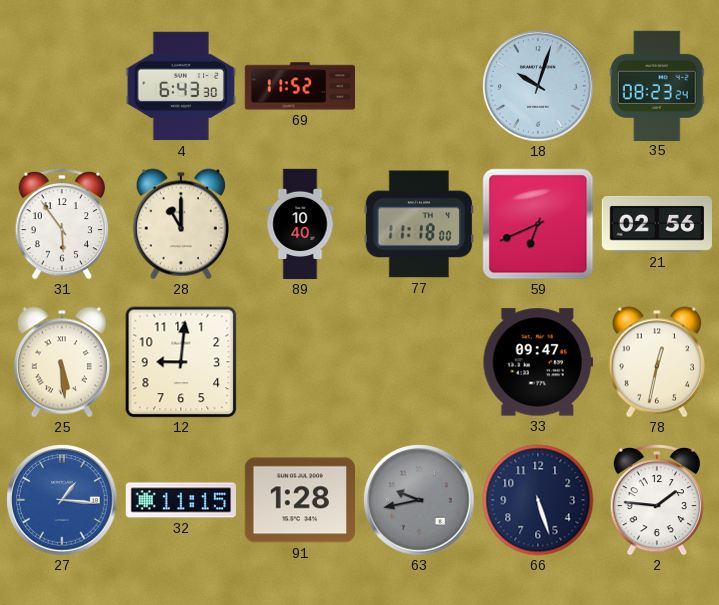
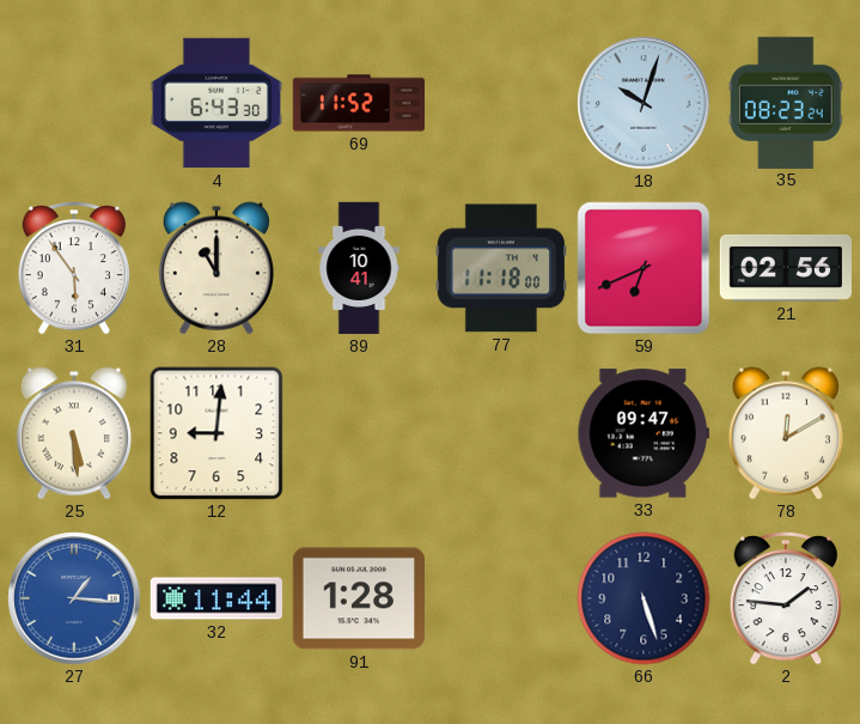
89: 10:40 -> 10:41
78: 12:32 -> 12:10
32: 11:15 -> 11:44
63: 9:43 -> none
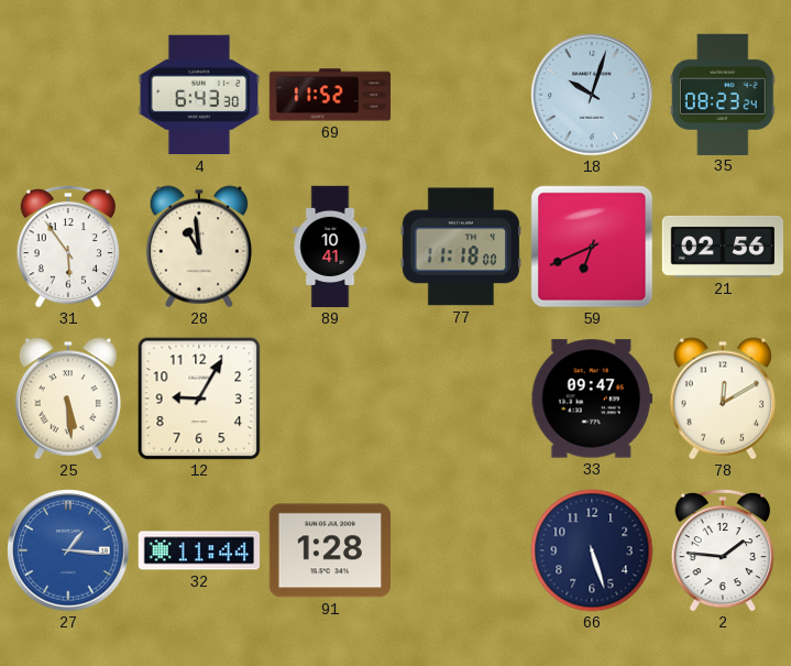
28: 11:00 -> 10:59
12: 9:01 -> 9:05
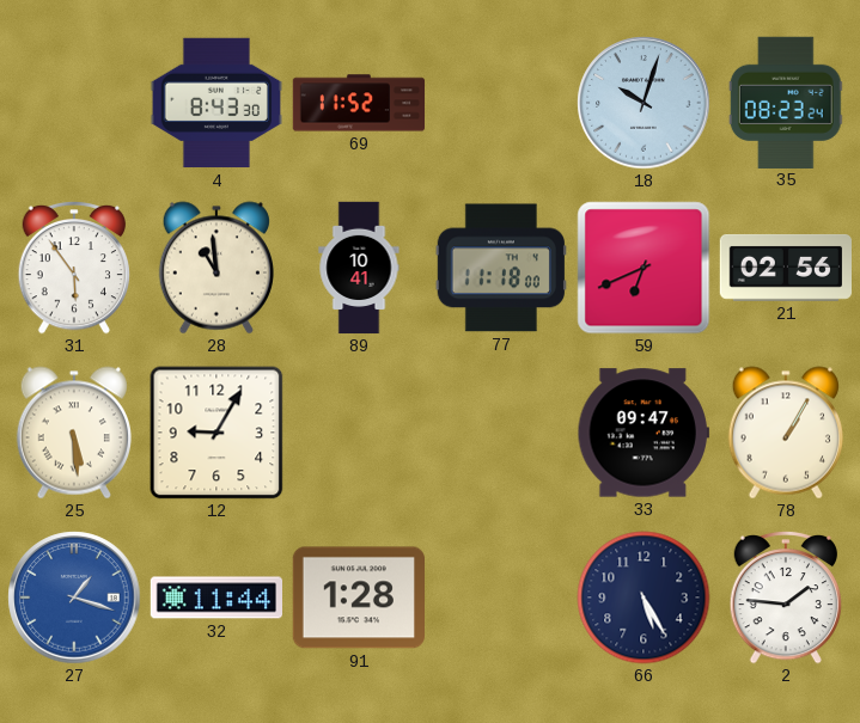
4: 6:43 -> 8:43
78: 12:10 -> 1:05
27: 1:16 -> 1:18
66: 5:27 -> 5:25
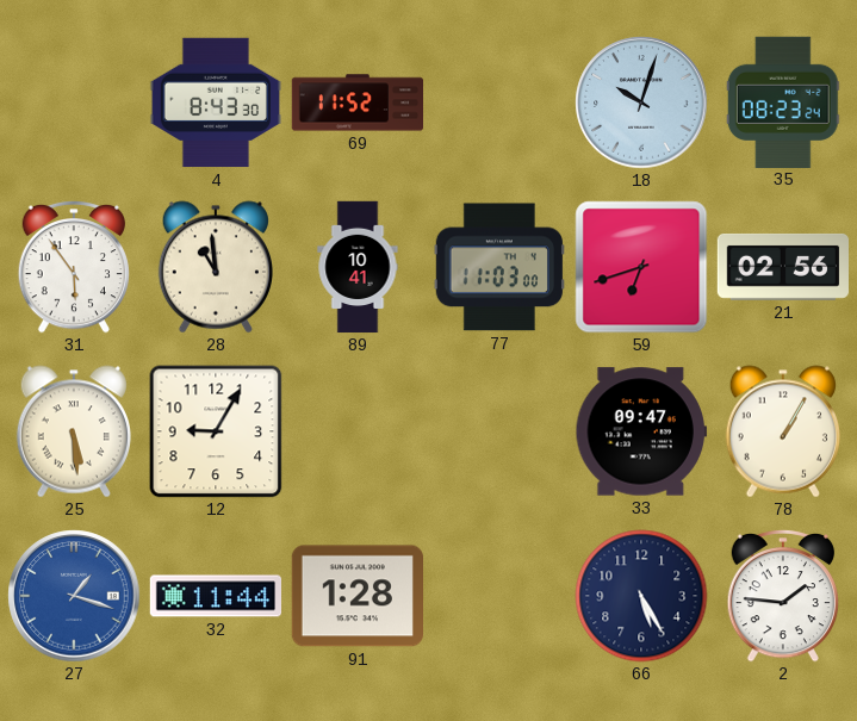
77: 11:18 -> 11:03
59: 6:41 -> 6:42
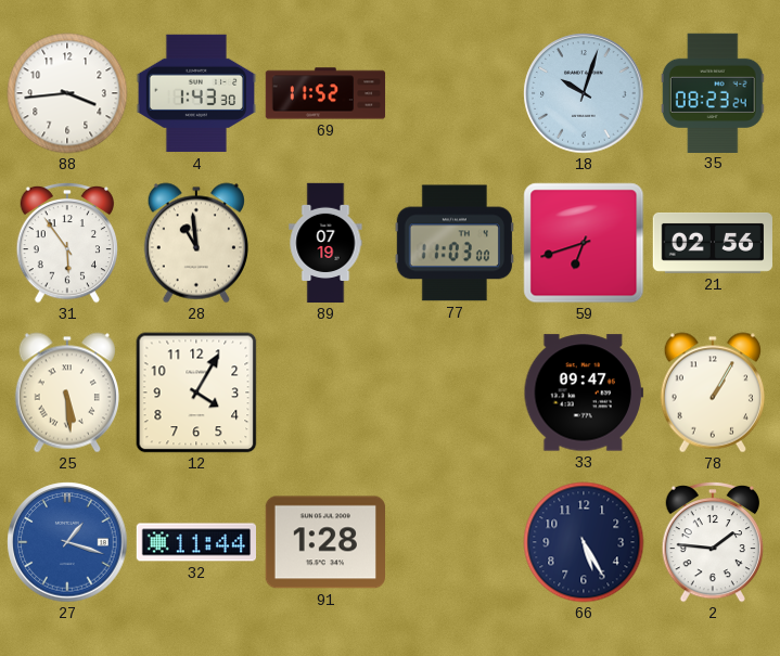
88: none -> 3:44
4: 8:43 -> 1:43
89: 10:41 -> 07:19
12: 9:05 -> 4:05
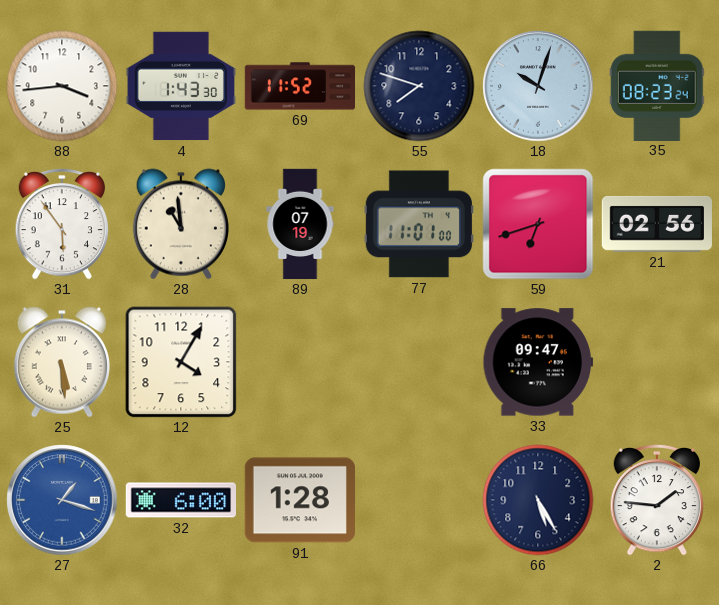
55: none -> 7:48
77: 11:03 -> 11:01
78: 1:05 -> none
32: 11:44 -> 6:00
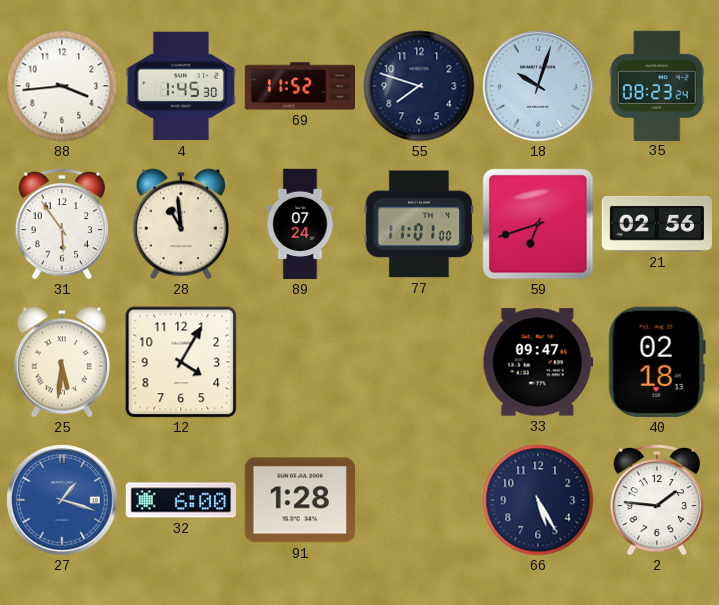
4: 1:43 -> 1:45
89: 07:19 -> 07:24
25: 5:29 -> 5:31
40: none -> 02:18
